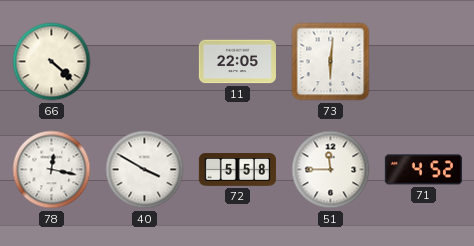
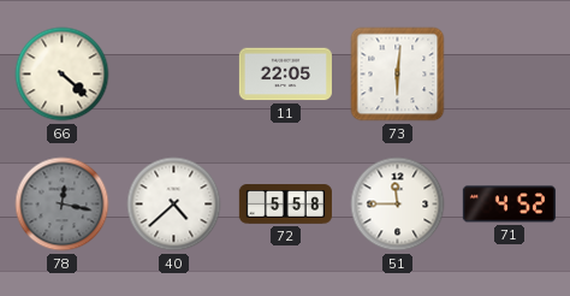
78 dial: white -> grey
40: 3:50 -> 4:38
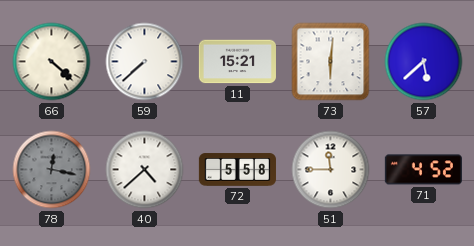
59: none -> 7:38
11: 22:05 -> 15:21
57: none -> 5:38
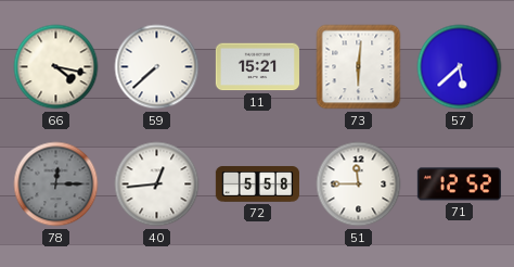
66: 4:22 -> 4:17
78: 12:17 -> 12:15
40: 4:38 -> 12:44
71: 4:52 -> 12:52
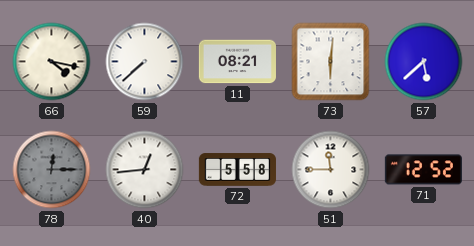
11: 15:21 -> 08:21
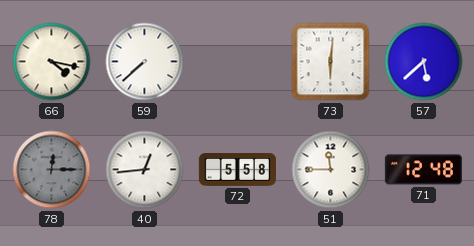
11: 08:21 -> none
71: 12:52 -> 12:48
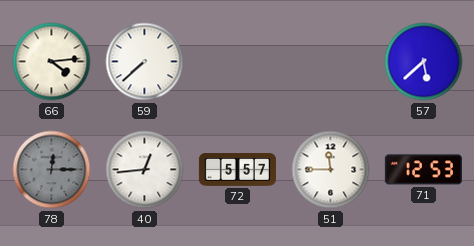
66: 4:17 -> 4:14
73: 6:01 -> none
72: 5:58 -> 5:57
71: 12:48 -> 12:53
